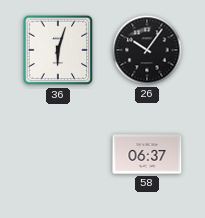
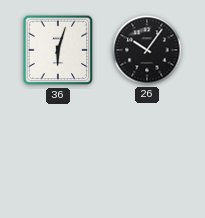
58: 06:37 -> none
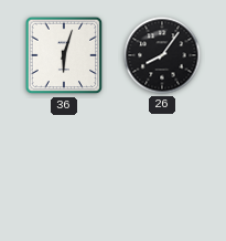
26: 10:06 -> 8:06
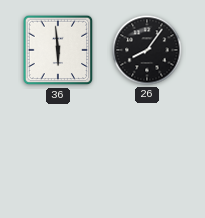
36: 6:03 -> 5:59
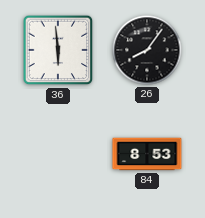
84: none -> 8:53
